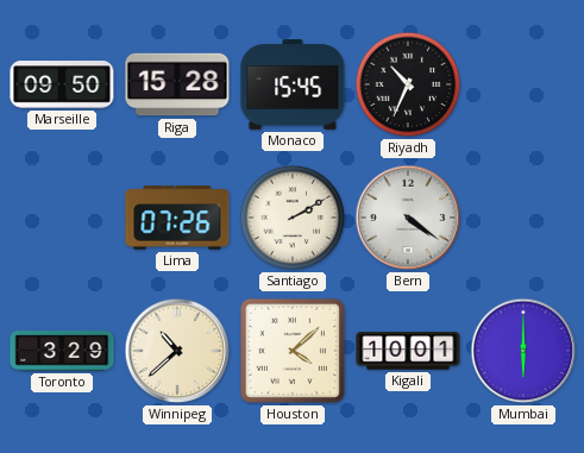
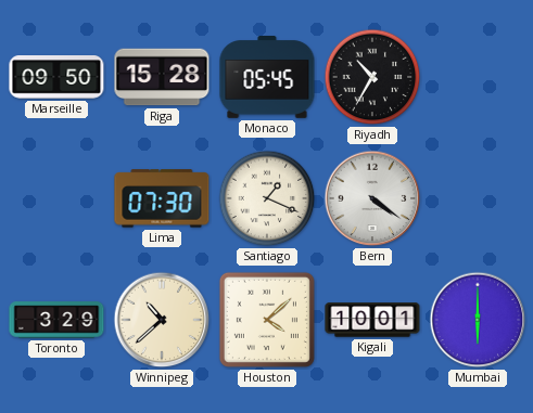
Monaco: 15:45 -> 05:45
Riyadh: 10:34 -> 10:35
Lima: 07:26 -> 07:30
Santiago: 2:10 -> 1:19
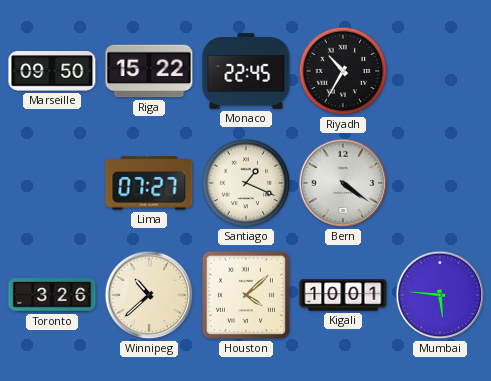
Riga: 15:28 -> 15:22
Monaco: 05:45 -> 22:45
Lima: 07:30 -> 07:27
Toronto: 3:29 -> 3:26
Mumbai: 6:00 -> 5:46
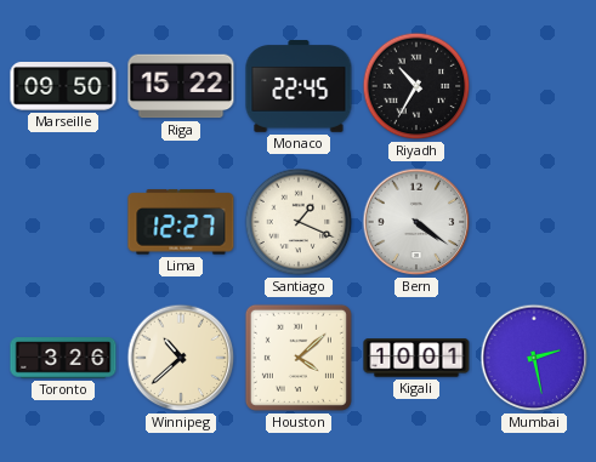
Lima: 07:27 -> 12:27
Mumbai: 5:46 -> 2:28
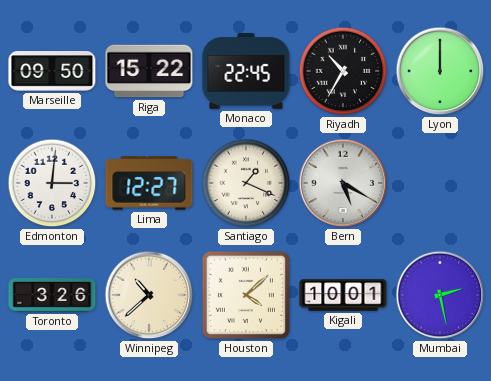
Lyon: none -> 12:00
Edmonton: none -> 3:01
Bern: 4:21 -> 5:20
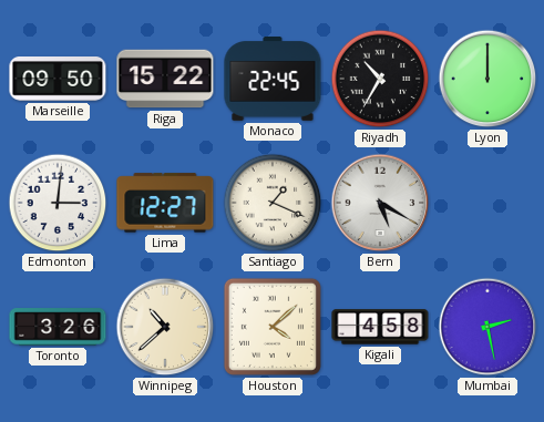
Kigali: 10:01 -> 4:58
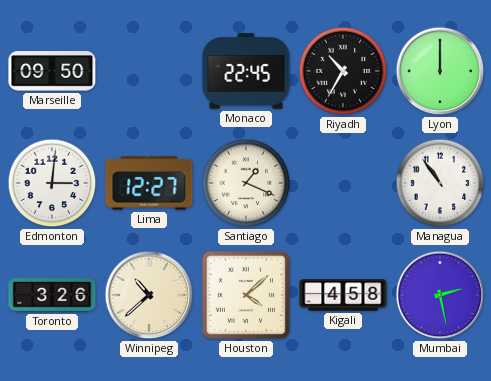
Riga: 15:22 -> none
Bern: 5:20 -> none
Managua: none -> 10:54
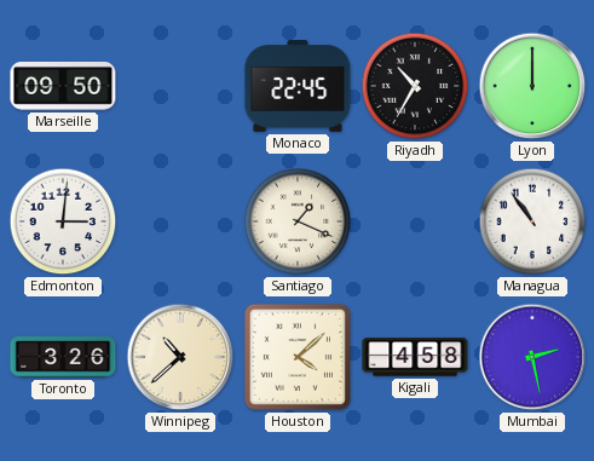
Lima: 12:27 -> none
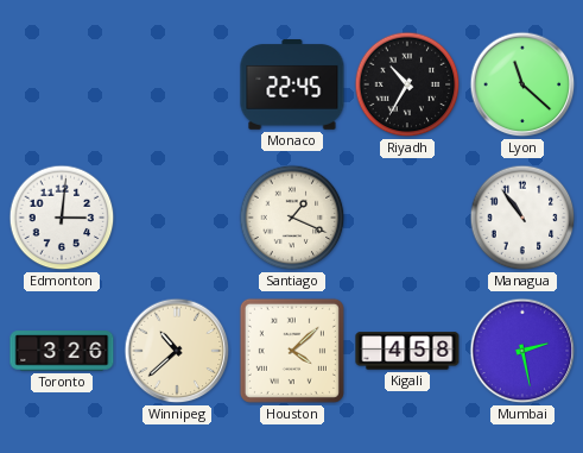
Marseille: 09:50 -> none
Lyon: 12:00 -> 11:22
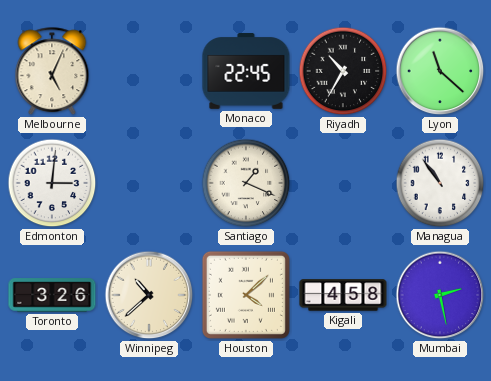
Melbourne: none -> 5:04
